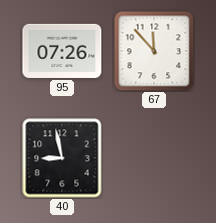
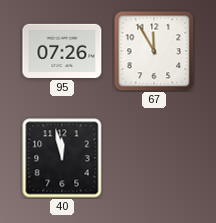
67: 11:53 -> 11:55
40: 8:58 -> 11:58
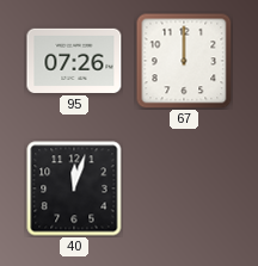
67: 11:55 -> 12:00
40: 11:58 -> 12:03
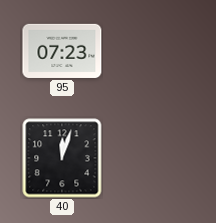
95: 07:26 -> 07:23
67: 12:00 -> none
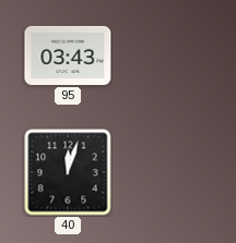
95: 07:23 -> 03:43
